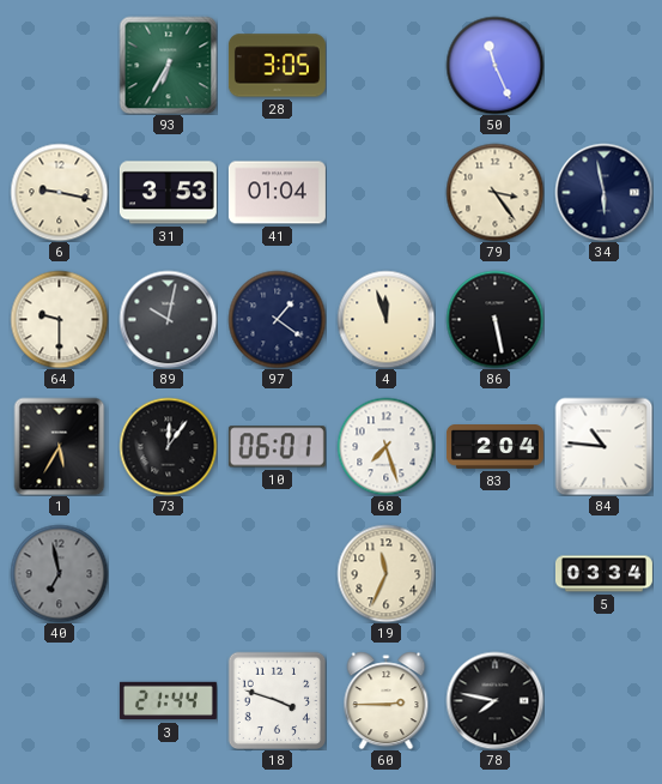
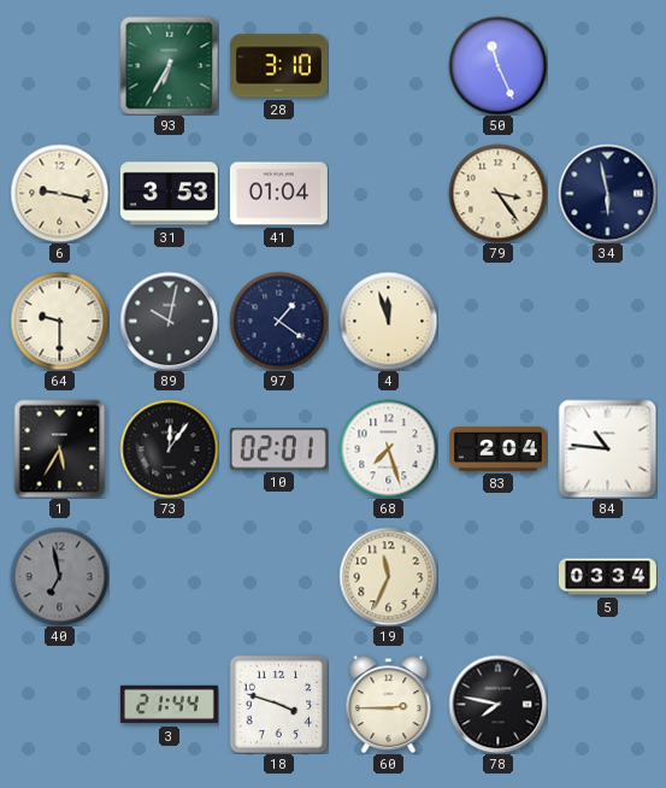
28: 3:05 -> 3:10
86: 5:28 -> none
10: 06:01 -> 02:01
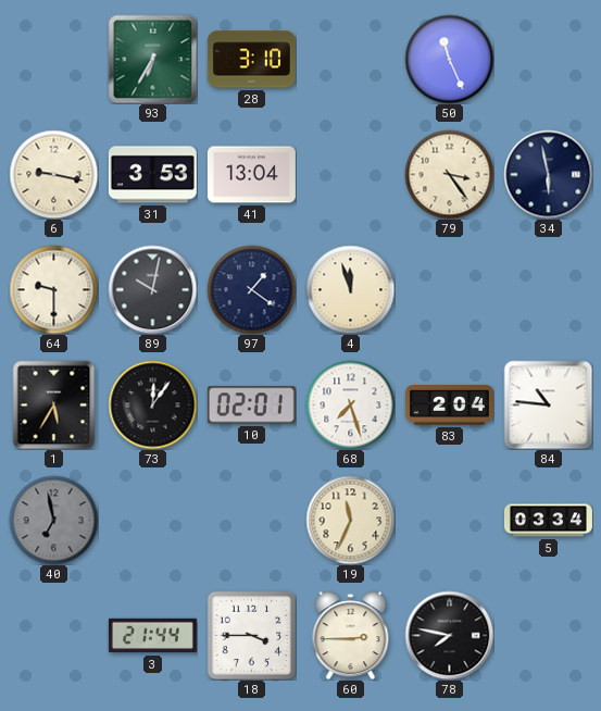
41: 01:04 -> 13:04
18: 3:48 -> 3:45
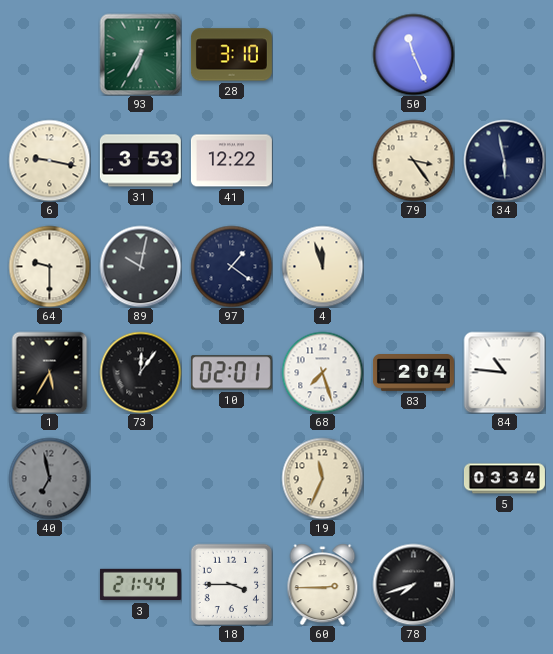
41: 13:04 -> 12:22
78: 7:47 -> 7:42
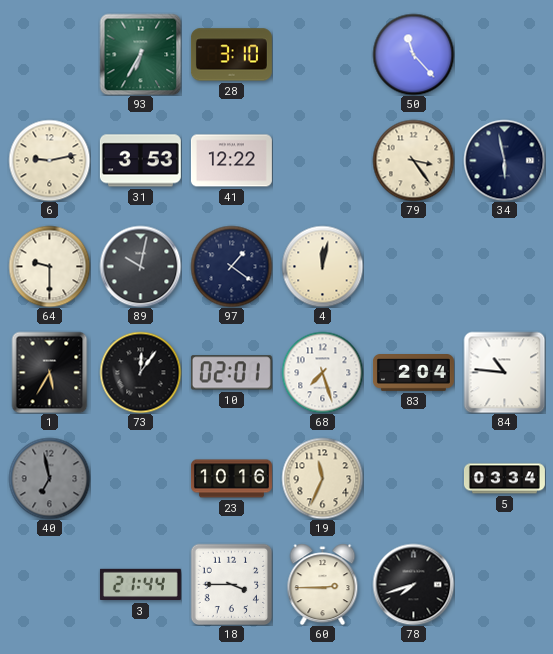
50: 11:26 -> 11:23
6: 9:17 -> 9:13
4: 11:57 -> 12:02
23: none -> 10:16
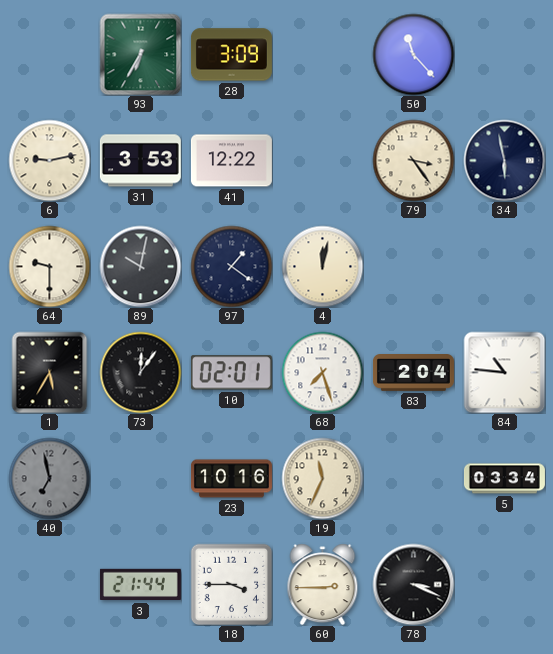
28: 3:10 -> 3:09
78: 7:42 -> 3:19
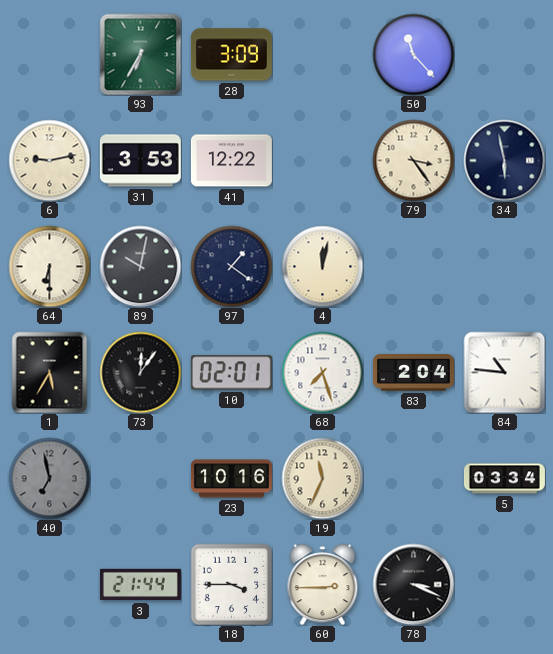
64: 9:30 -> 6:30
